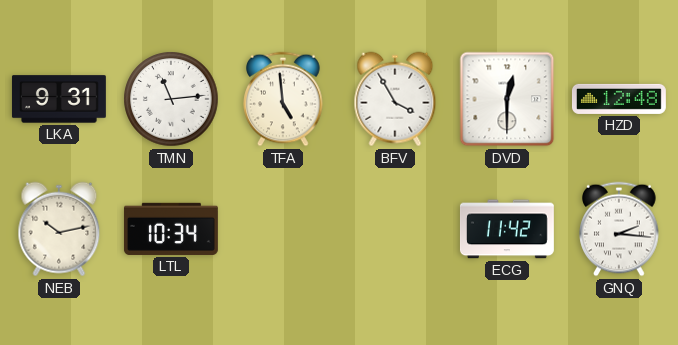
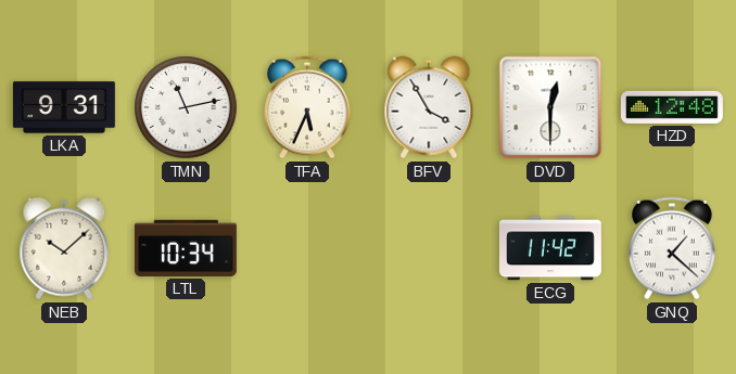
TMN: 11:14 -> 11:13
TFA: 4:59 -> 5:34
NEB: 10:13 -> 10:08
GNQ: 2:16 -> 1:22
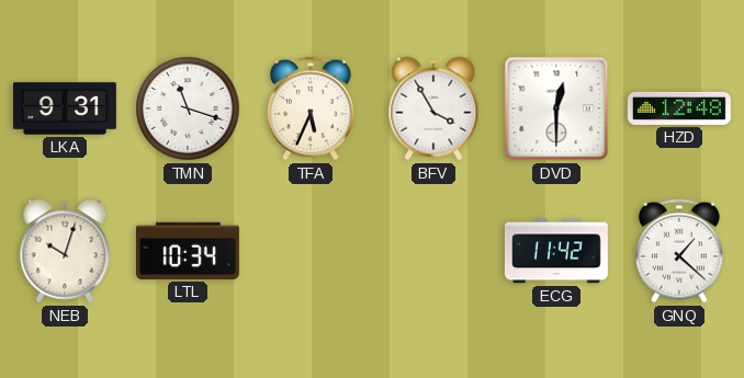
TMN: 11:13 -> 11:18
NEB: 10:08 -> 10:03
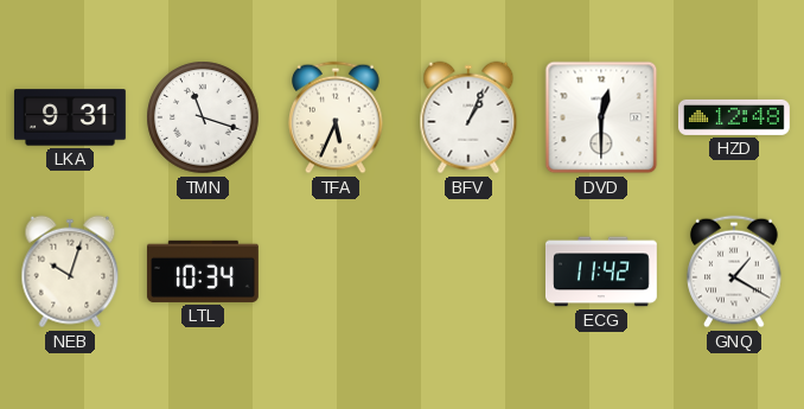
BFV: 3:55 -> 1:04
GNQ: 1:22 -> 1:20
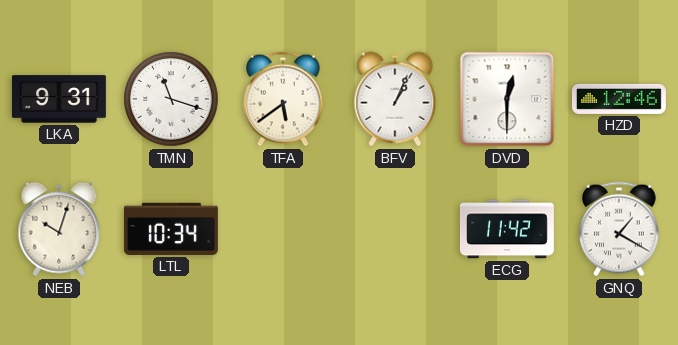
TFA: 5:34 -> 5:39
HZD: 12:48 -> 12:46
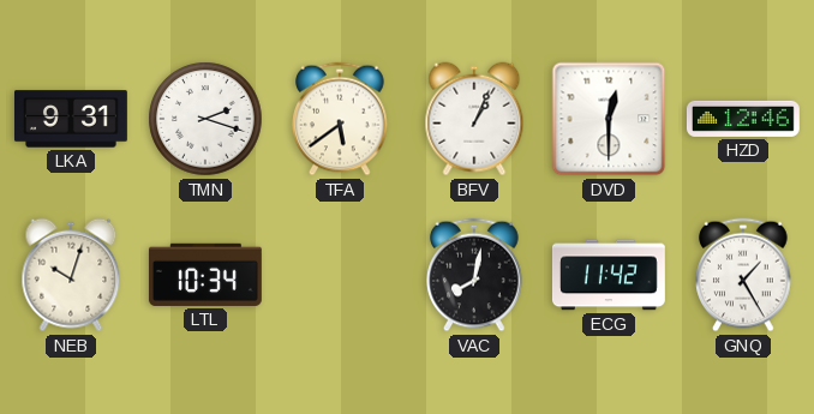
TMN: 11:18 -> 2:18
VAC: none -> 8:02
GNQ: 1:20 -> 1:25
